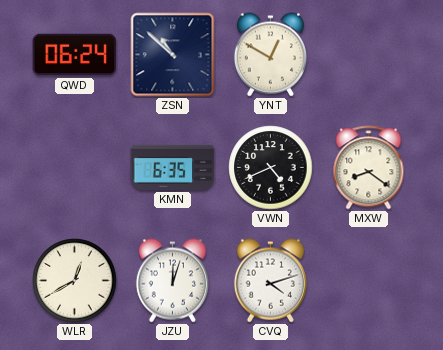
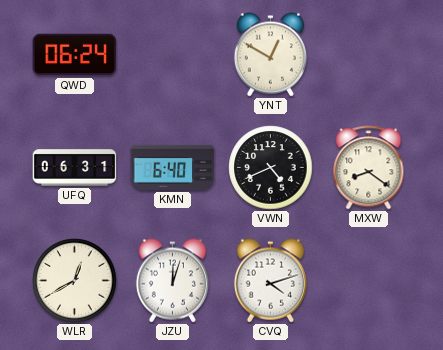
ZSN: 10:52 -> none
UFQ: none -> 06:31
KMN: 6:35 -> 6:40
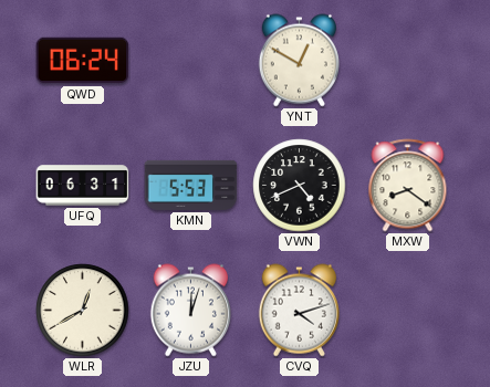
KMN: 6:40 -> 5:53
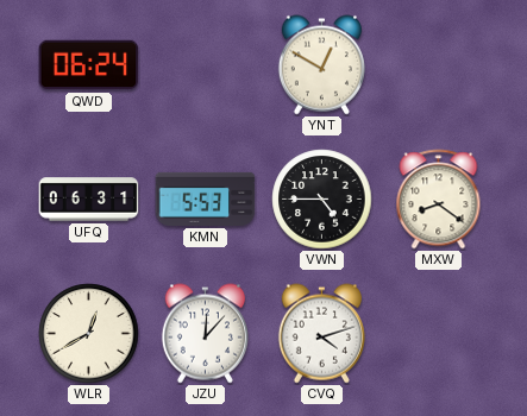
VWN: 4:41 -> 4:45
JZU: 12:03 -> 12:07
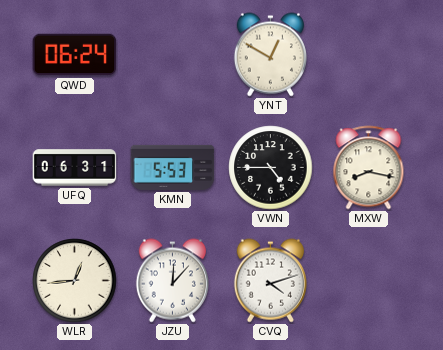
MXW: 8:21 -> 8:17
WLR: 12:40 -> 12:44
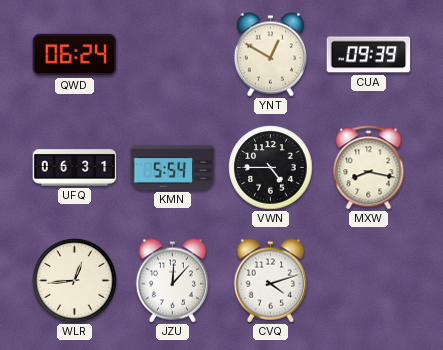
CUA: none -> 09:39
KMN: 5:53 -> 5:54
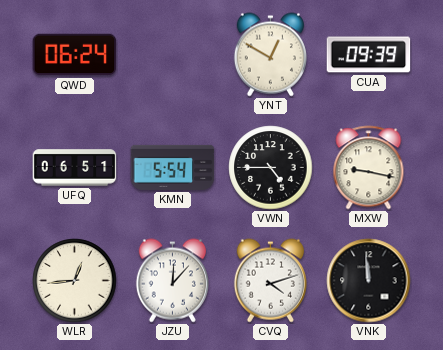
UFQ: 06:31 -> 06:51
MXW: 8:17 -> 9:17
VNK: none -> 11:59
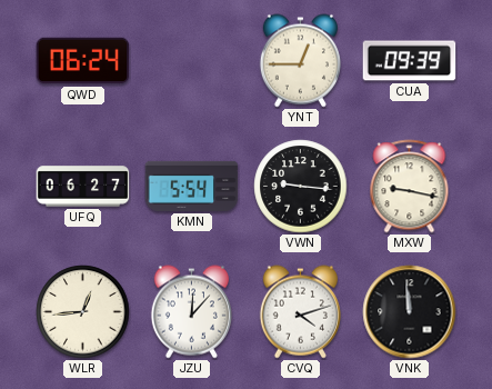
YNT: 12:50 -> 12:45
UFQ: 06:51 -> 06:27
VWN: 4:45 -> 9:16
